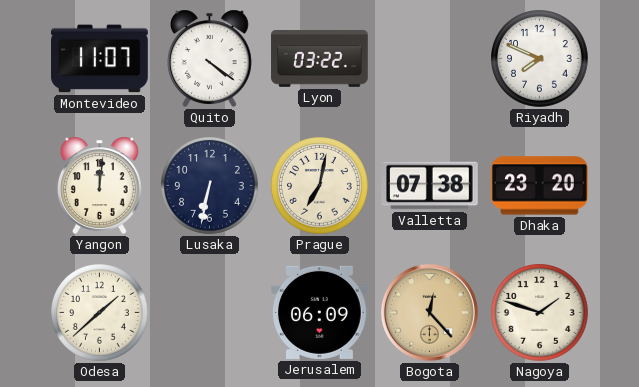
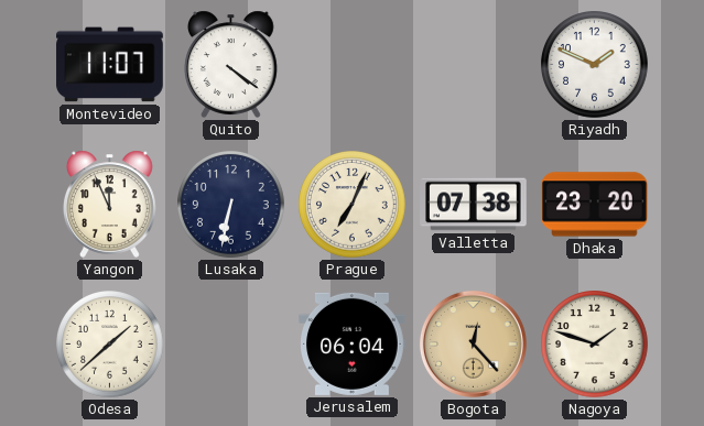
Lyon: 03:22 -> none
Riyadh: 7:49 -> 1:49
Yangon: 12:01 -> 11:56
Prague: 7:02 -> 7:04
Jerusalem: 06:09 -> 06:04
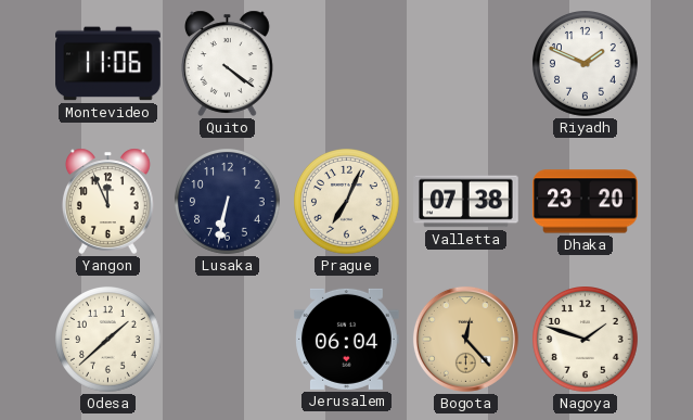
Montevideo: 11:07 -> 11:06
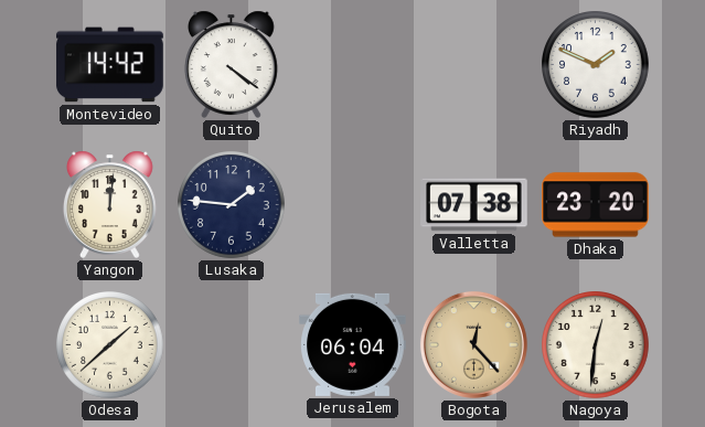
Montevideo: 11:06 -> 14:42
Yangon: 11:56 -> 12:01
Lusaka: 6:32 -> 1:46
Prague: 7:04 -> none
Nagoya: 1:48 -> 12:31
